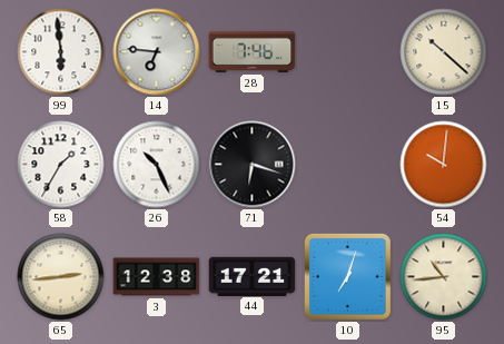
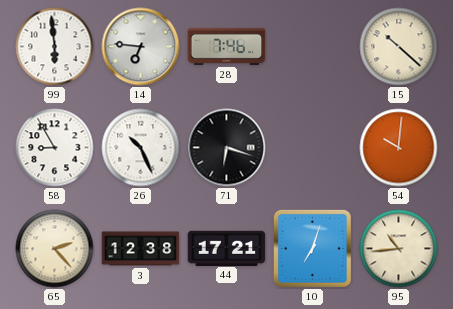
58: 1:35 -> 8:55
65: 2:44 -> 2:23
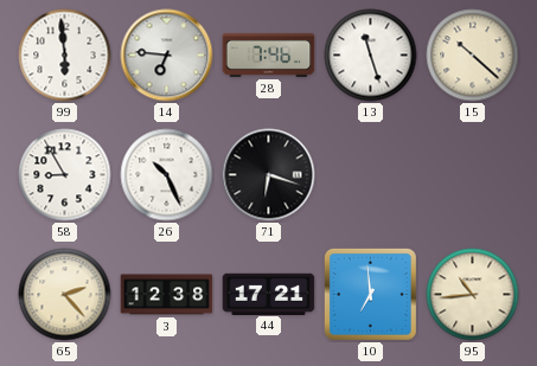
13: none -> 11:27
54: 10:01 -> none
10: 7:03 -> 6:59
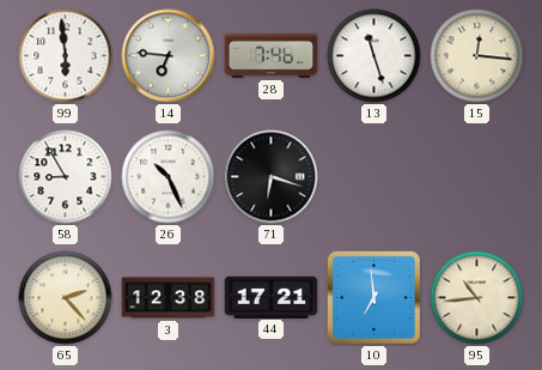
15: 10:22 -> 12:16
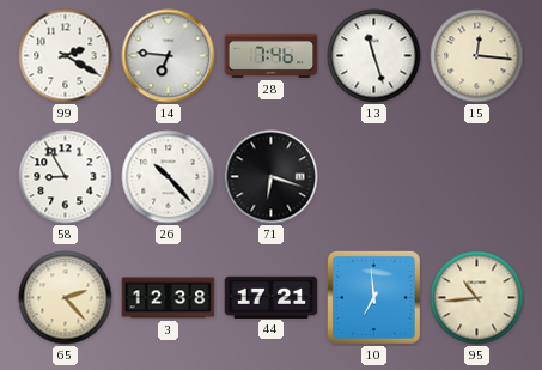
99: 5:59 -> 2:20
26: 10:26 -> 10:23
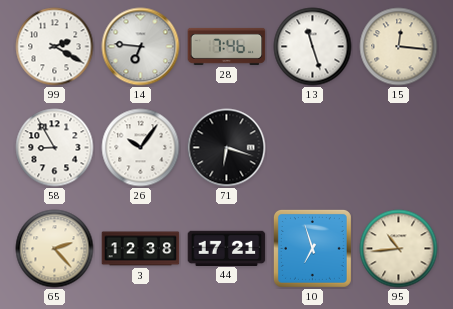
26: 10:23 -> 10:06
10: 6:59 -> 6:57
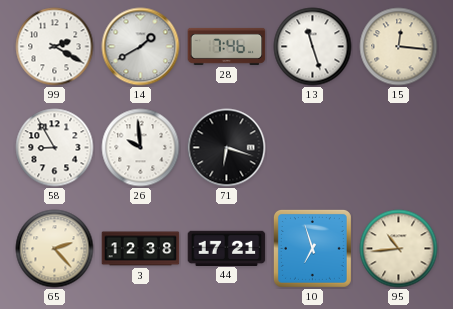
14: 6:46 -> 1:40
26: 10:06 -> 9:59
